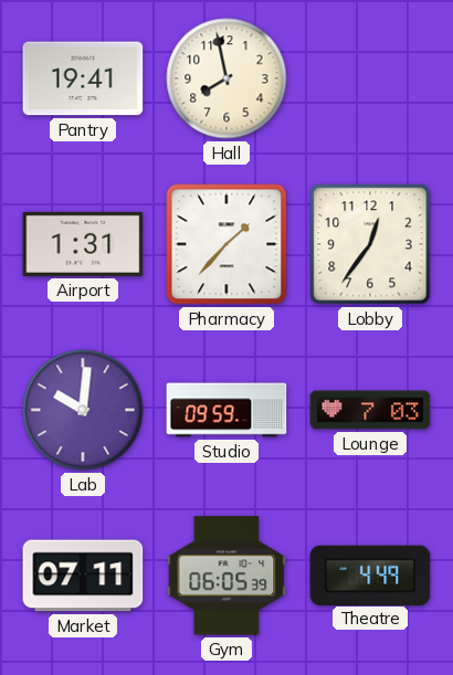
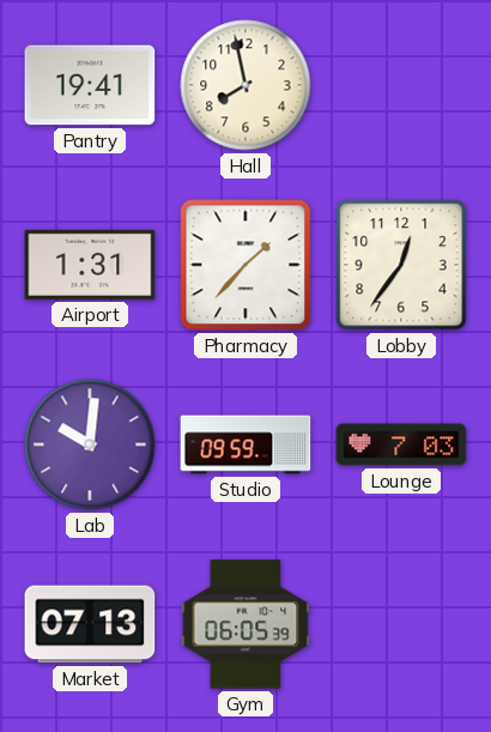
Market: 07:11 -> 07:13
Theatre: 4:49 -> none
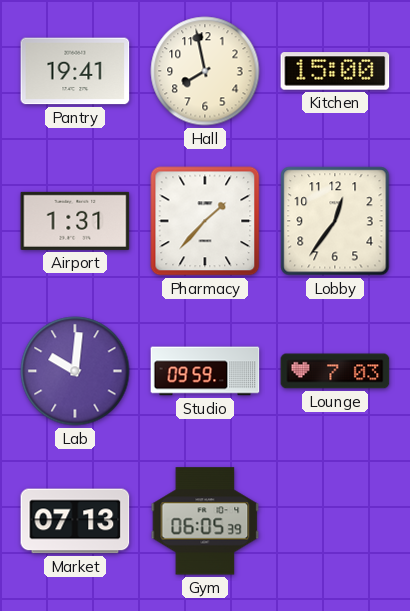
Kitchen: none -> 15:00
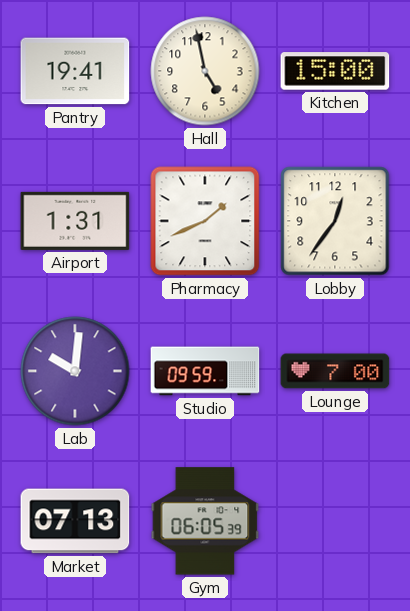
Hall: 7:58 -> 4:58
Pharmacy: 1:37 -> 1:41
Lounge: 7:03 -> 7:00
